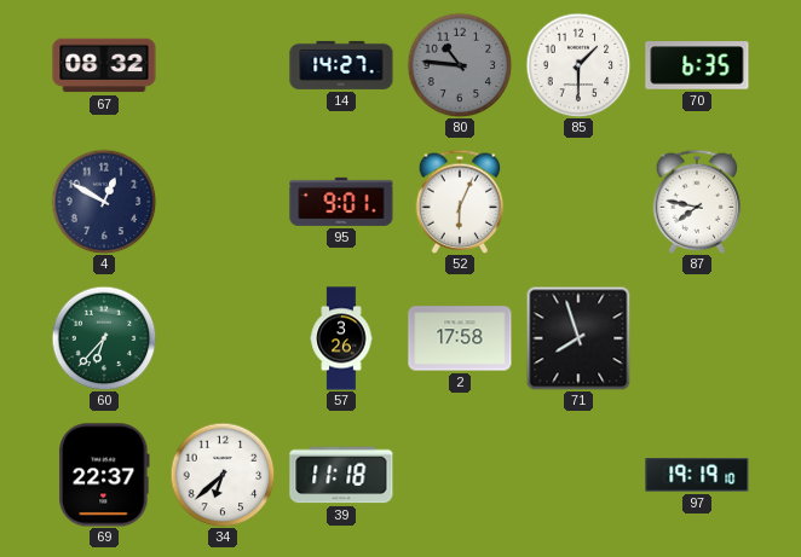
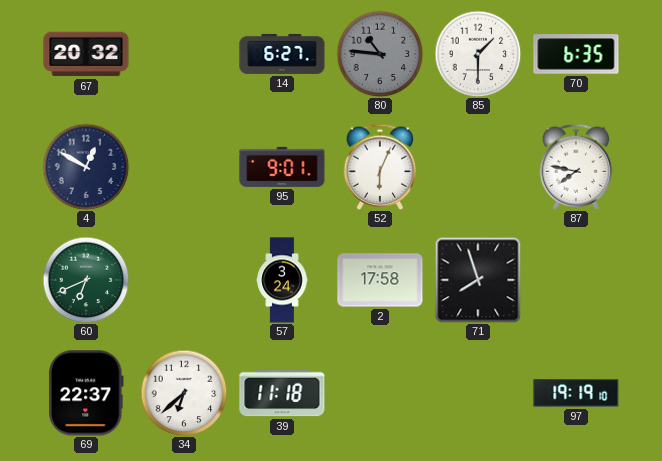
67: 08:32 -> 20:32
14: 14:27 -> 6:27
60: 6:37 -> 6:41
57: 3:26 -> 3:24
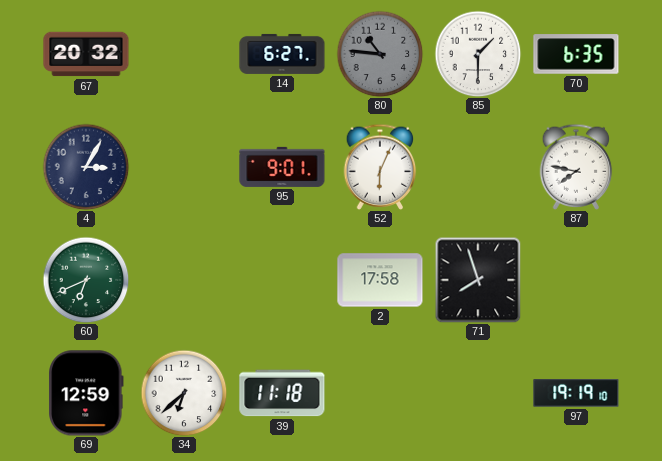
4: 12:50 -> 3:05
57: 3:24 -> none
69: 22:37 -> 12:59
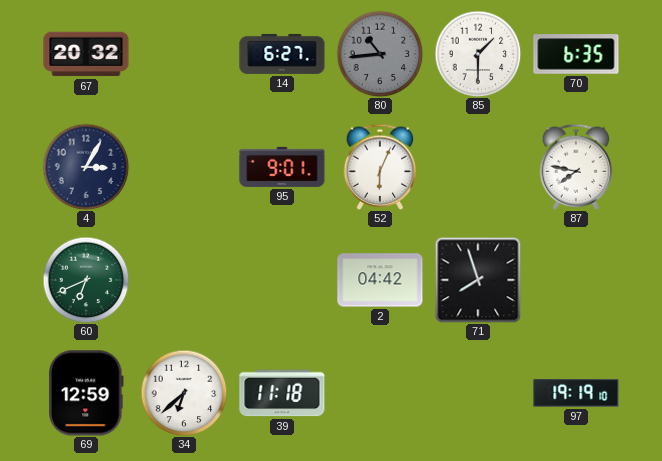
80: 10:46 -> 10:44
2: 17:58 -> 04:42
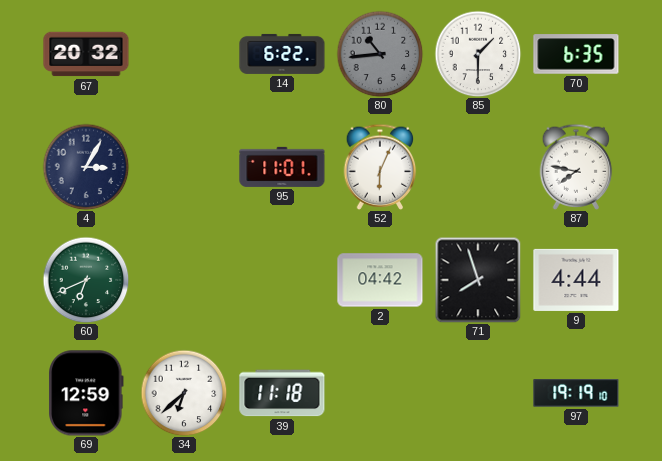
14: 6:27 -> 6:22
95: 9:01 -> 11:01
9: none -> 4:44
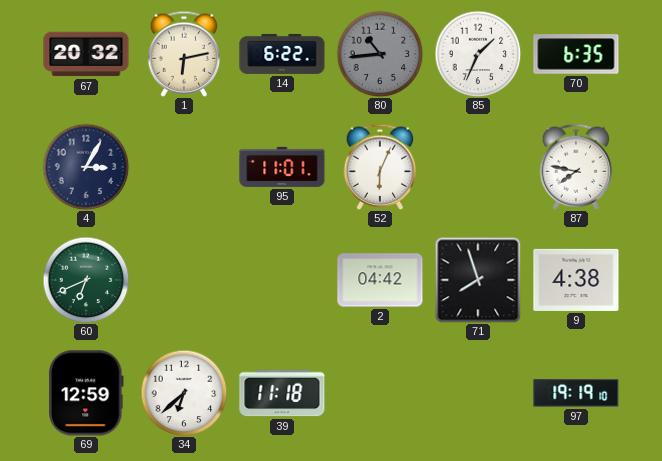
1: none -> 6:13
85: 1:30 -> 1:34
9: 4:44 -> 4:38
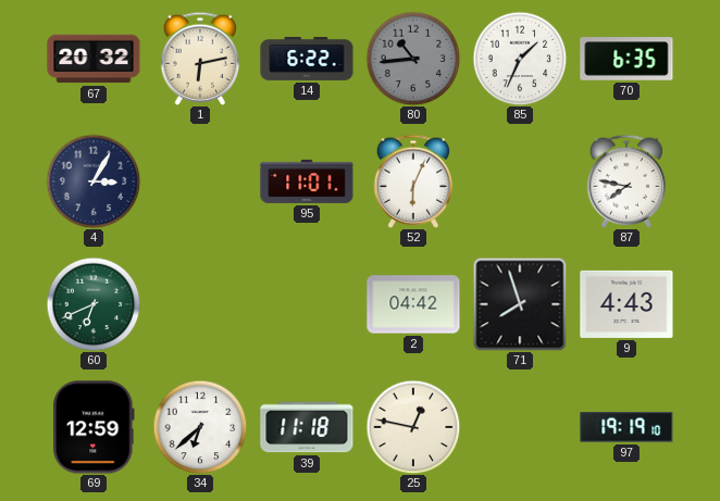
9: 4:38 -> 4:43
25: none -> 12:47
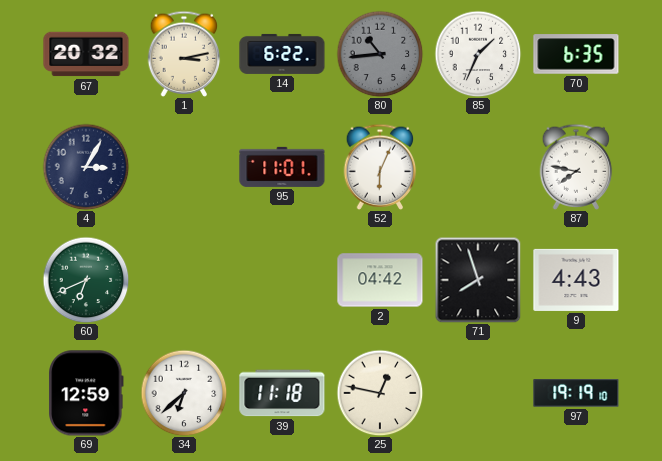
1: 6:13 -> 3:13
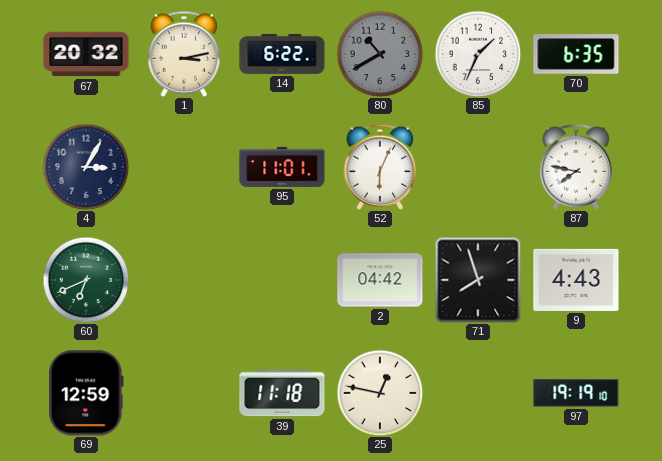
80: 10:44 -> 10:40
34: 6:38 -> none
